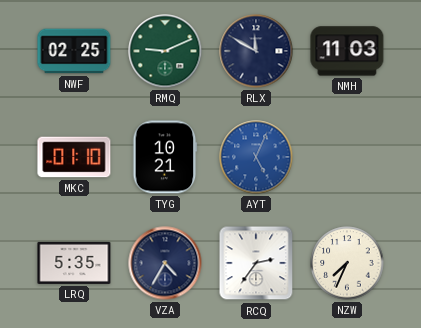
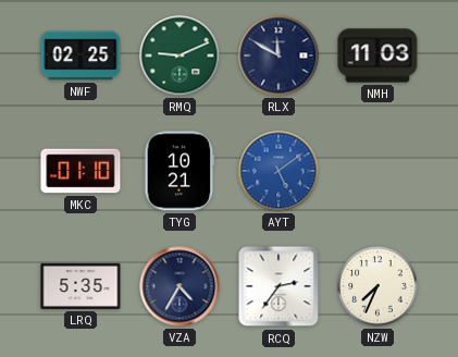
AYT: 5:04 -> 5:09
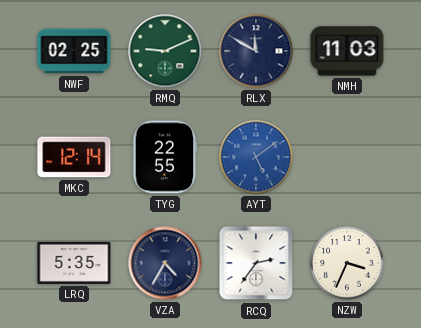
MKC: 01:10 -> 12:14
TYG: 10:21 -> 22:55
NZW: 7:34 -> 3:34
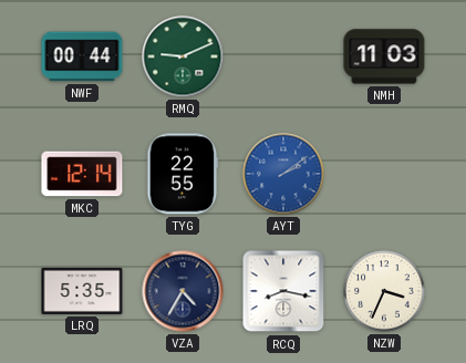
NWF: 02:25 -> 00:44
RLX: 11:50 -> none
AYT: 5:09 -> 2:09
RCQ: 2:36 -> 8:17
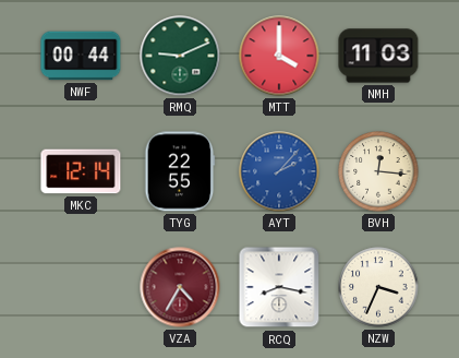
MTT: none -> 4:00
AYT: 2:09 -> 2:07
BVH: none -> 12:16
LRQ: 5:35 -> none
VZA dial: navy -> burgundy
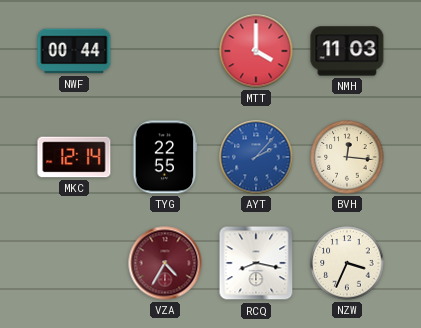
RMQ: 9:11 -> none
